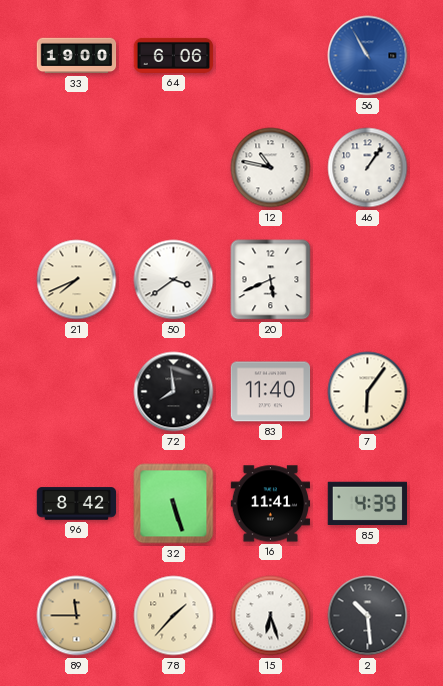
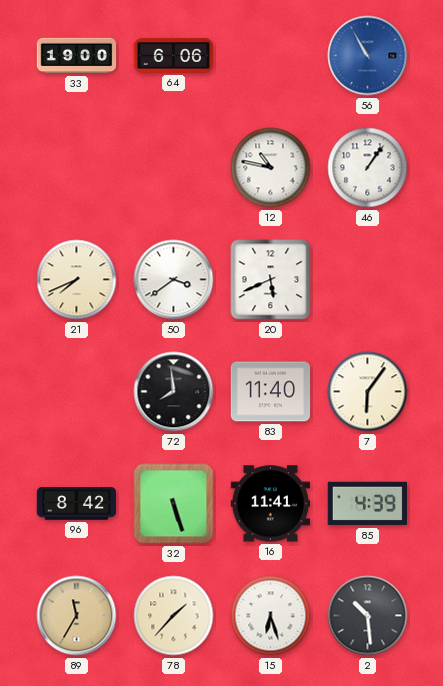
89: 11:45 -> 11:35
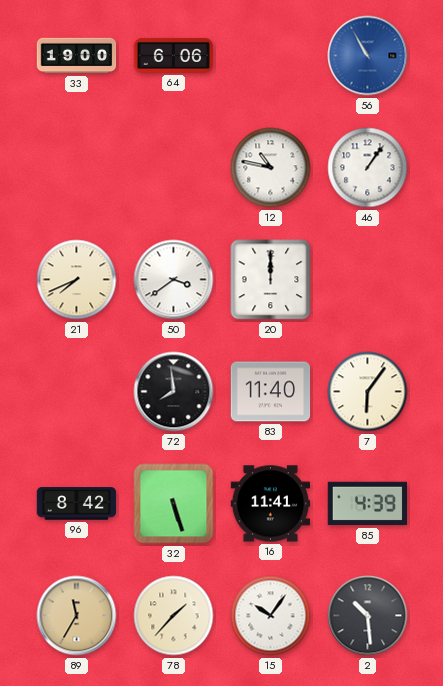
20: 5:41 -> 12:00
15: 6:27 -> 10:06
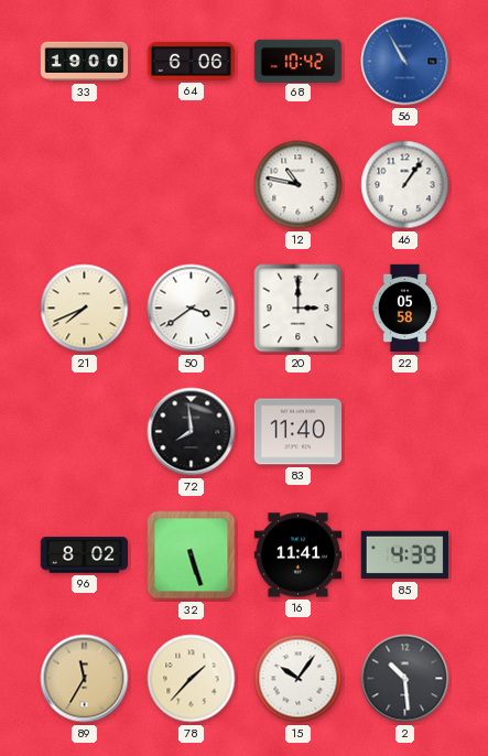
68: none -> 10:42
20: 12:00 -> 3:00
22: none -> 05:58
7: 6:06 -> none
96: 8:42 -> 8:02
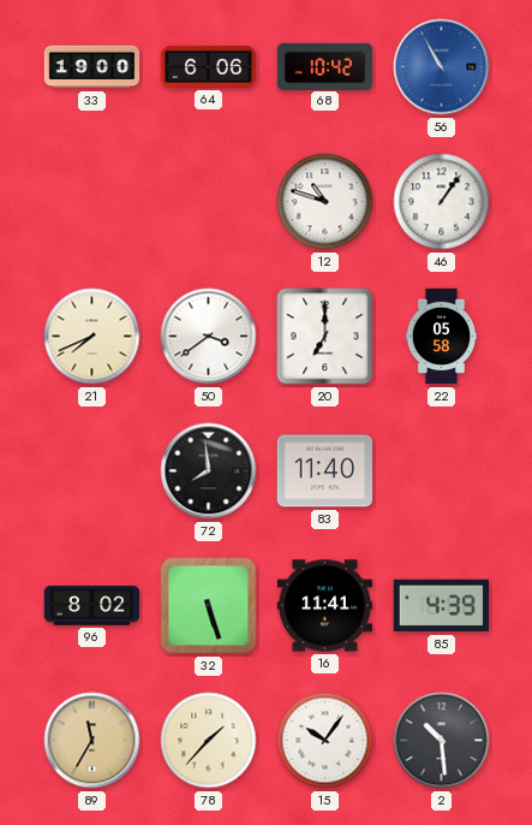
12: 10:47 -> 10:48
20: 3:00 -> 7:00
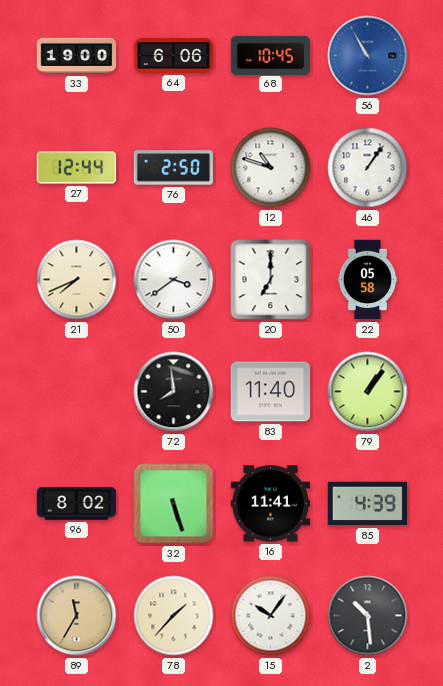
68: 10:42 -> 10:45
27: none -> 12:44
76: none -> 2:50
79: none -> 1:06
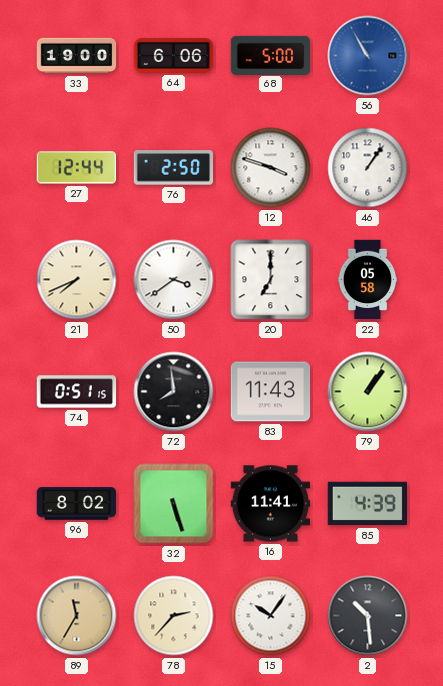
68: 10:45 -> 5:00
12: 10:48 -> 3:48
74: none -> 0:51
83: 11:40 -> 11:43
78: 1:37 -> 2:37
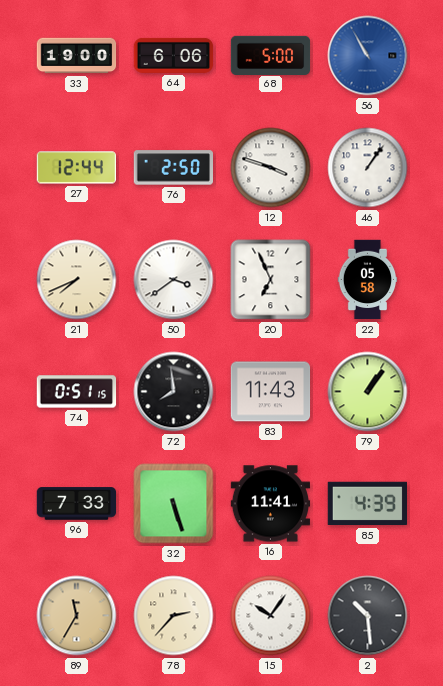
20: 7:00 -> 6:56
96: 8:02 -> 7:33
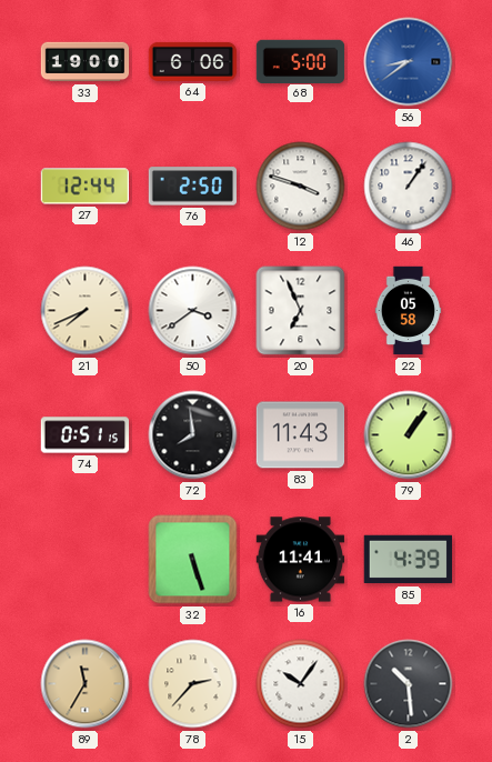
56: 10:55 -> 8:39
96: 7:33 -> none
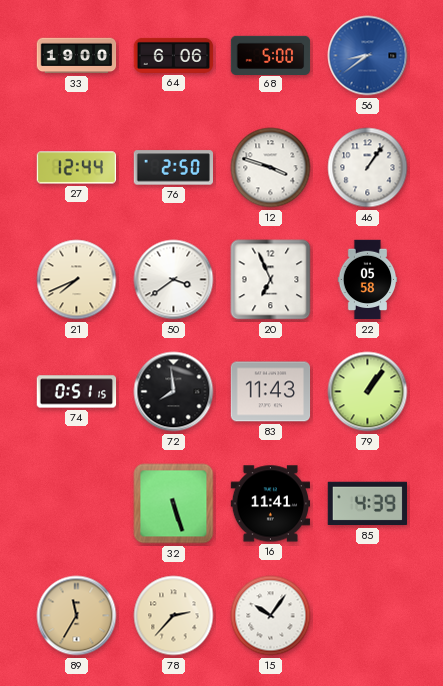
2: 10:29 -> none
